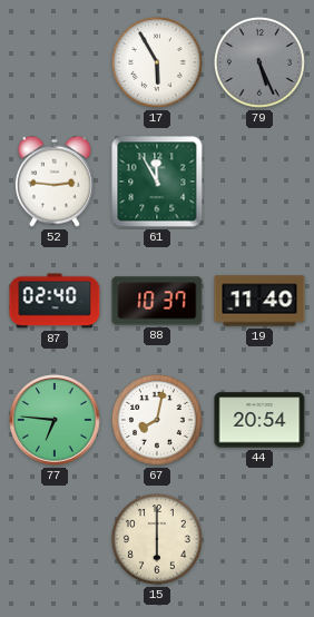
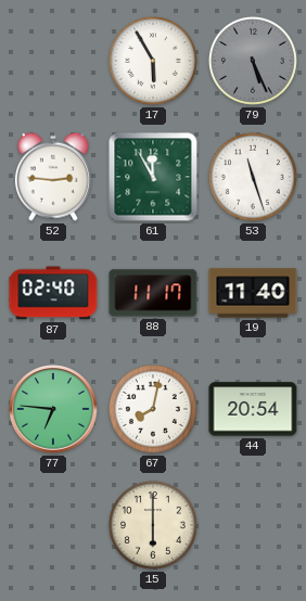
53: none -> 11:27
88: 10:37 -> 11:17
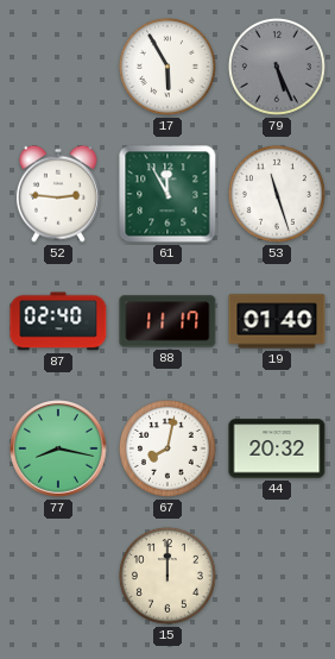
19: 11:40 -> 01:40
77: 6:46 -> 8:17
44: 20:54 -> 20:32
15: 6:00 -> 12:00
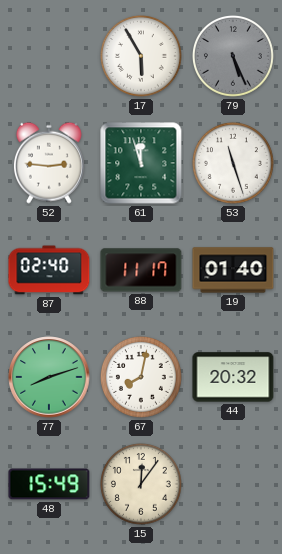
61: 11:55 -> 11:57
77: 8:17 -> 8:12
48: none -> 15:49
15: 12:00 -> 12:06
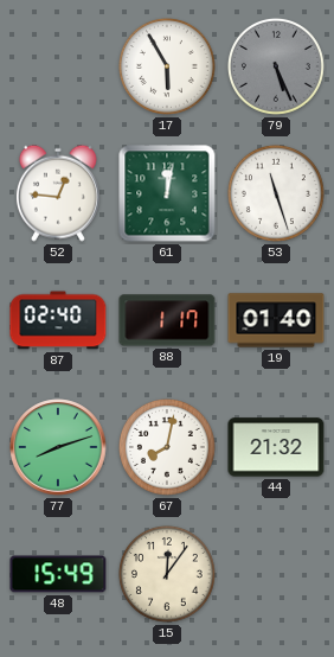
52: 2:46 -> 12:46
61: 11:57 -> 12:02
88: 11:17 -> 1:17
44: 20:32 -> 21:32
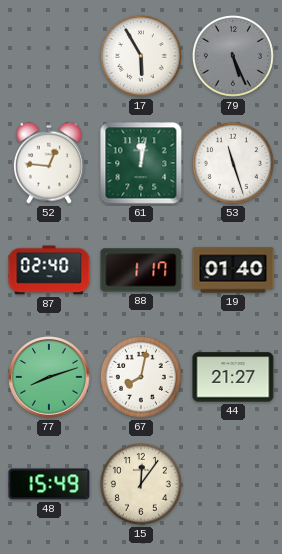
44: 21:32 -> 21:27
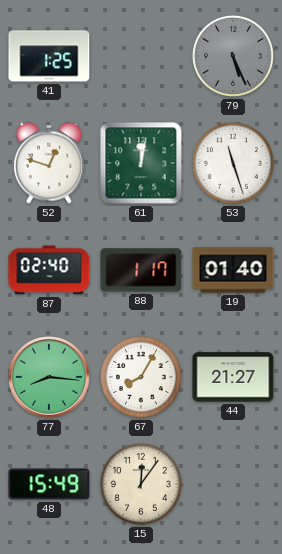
41: none -> 1:25
17: 5:55 -> none
52: 12:46 -> 12:48
77: 8:12 -> 8:16
67: 8:02 -> 8:05
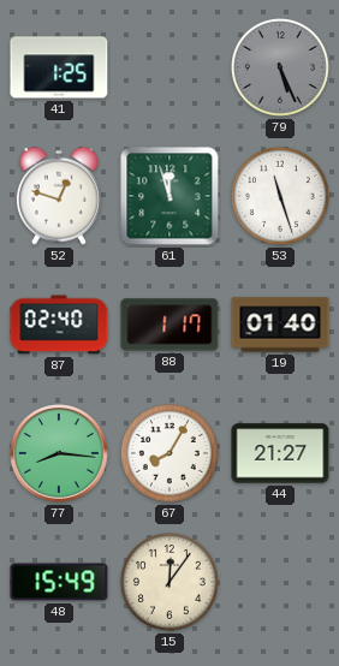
61: 12:02 -> 11:57
